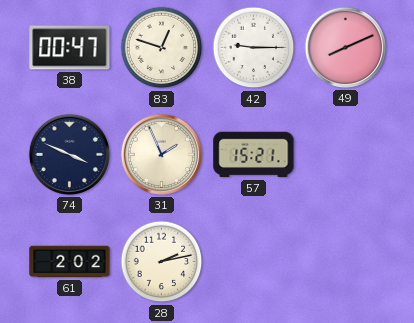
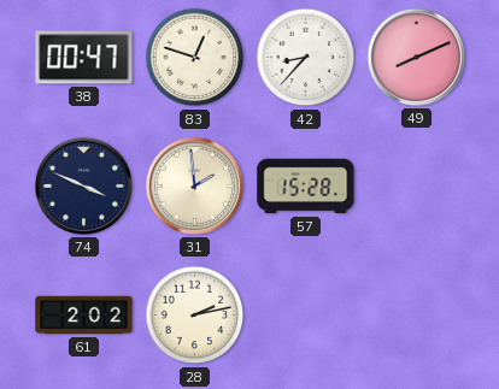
42: 9:15 -> 8:37
31: 1:56 -> 1:59
57: 15:21 -> 15:28
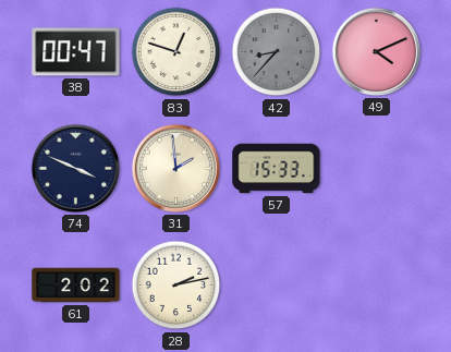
42 dial: white -> grey
49: 8:11 -> 4:11
57: 15:28 -> 15:33
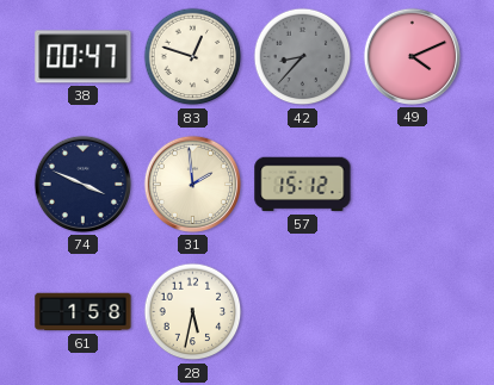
57: 15:33 -> 15:12
61: 2:02 -> 1:58
28: 2:13 -> 5:32
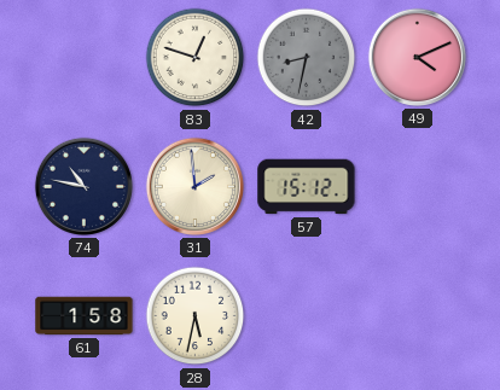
38: 00:47 -> none
42: 8:37 -> 8:32
74: 3:49 -> 10:47
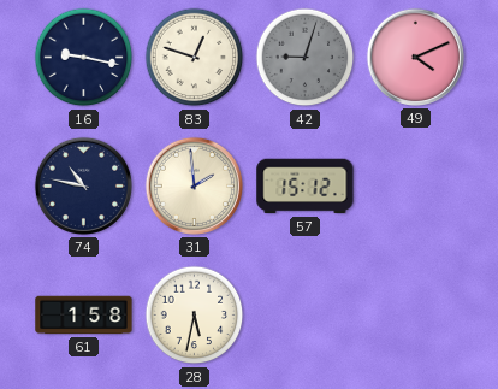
16: none -> 9:17
42: 8:32 -> 9:03
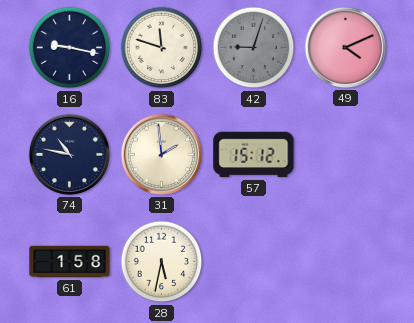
83: 12:48 -> 11:48
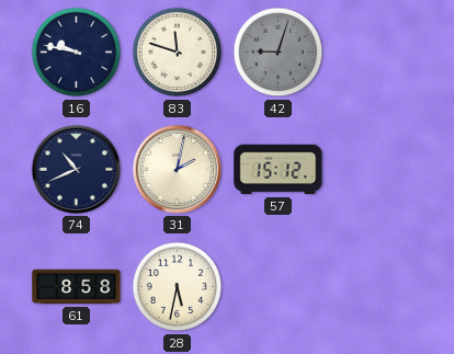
16: 9:17 -> 9:47
49: 4:11 -> none
74: 10:47 -> 10:41
31: 1:59 -> 2:02
61: 1:58 -> 8:58
